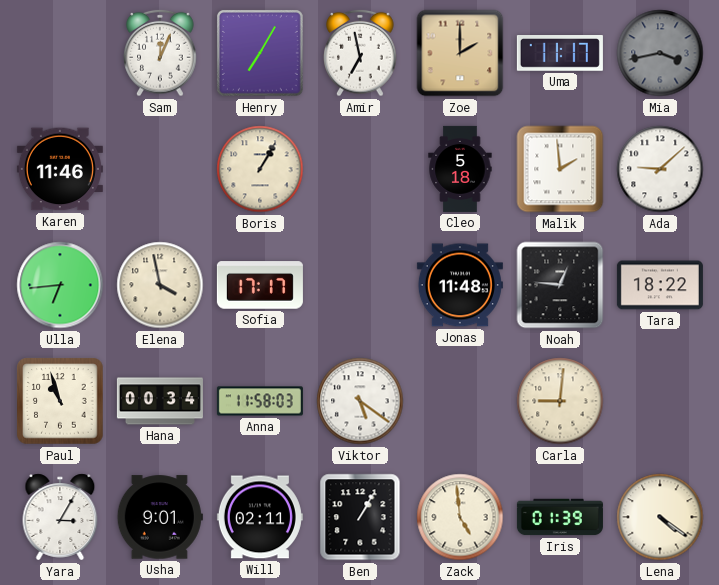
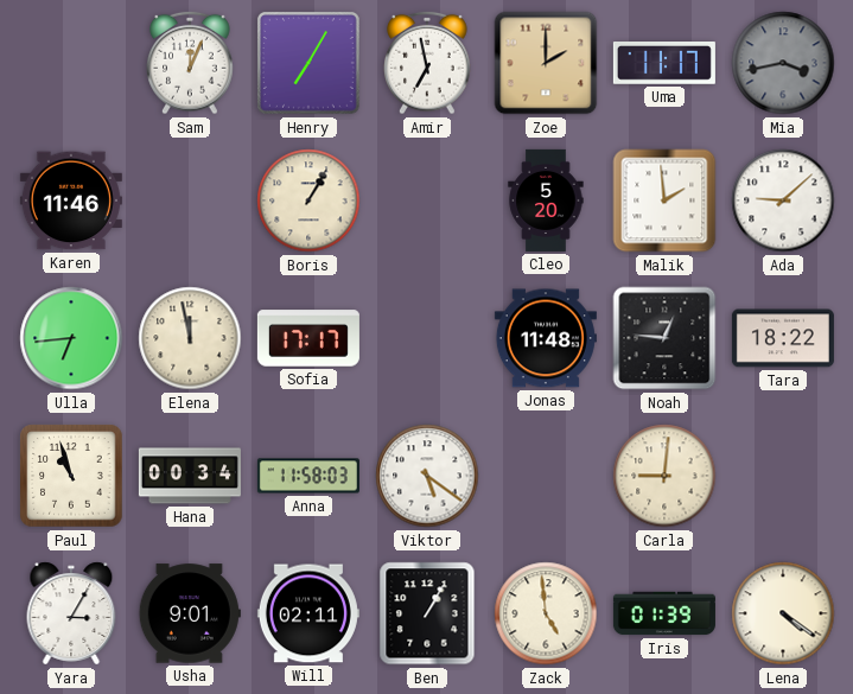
Cleo: 5:18 -> 5:20
Elena: 3:58 -> 11:58
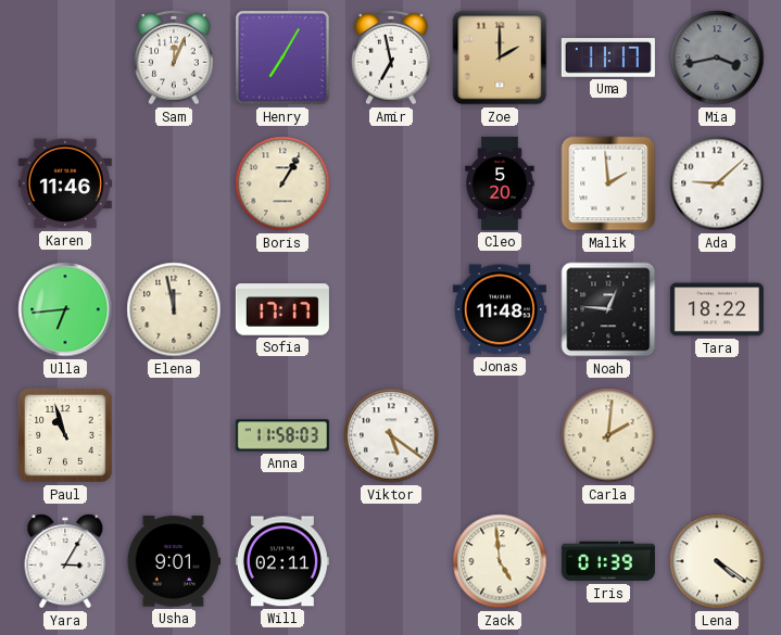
Hana: 00:34 -> none
Carla: 9:01 -> 2:01
Ben: 1:05 -> none
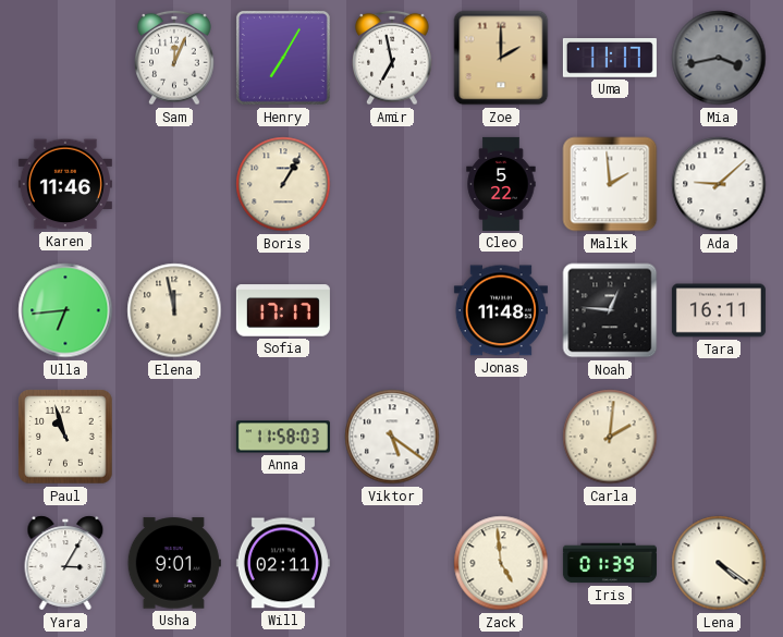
Cleo: 5:20 -> 5:22
Tara: 18:22 -> 16:11
